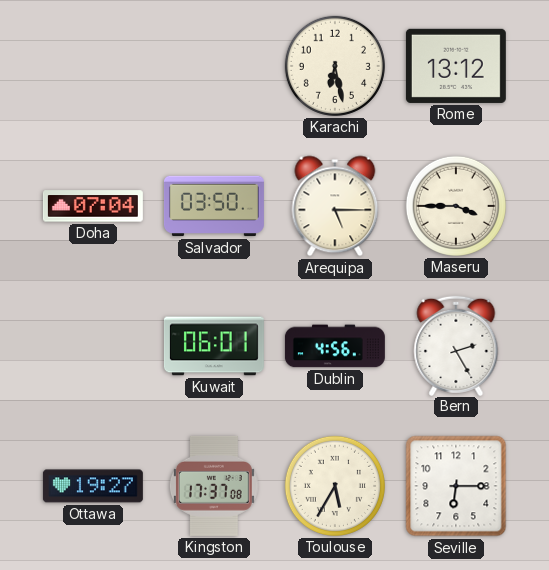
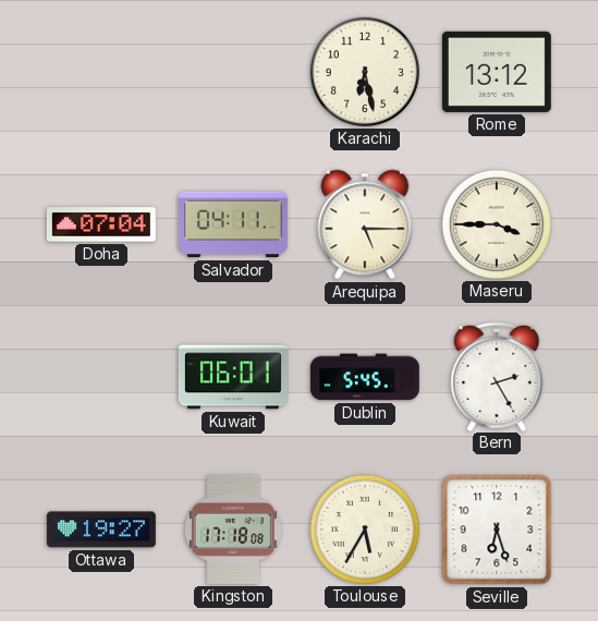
Salvador: 03:50 -> 04:11
Dublin: 4:56 -> 5:45
Kingston: 17:37 -> 17:18
Seville: 6:15 -> 6:27
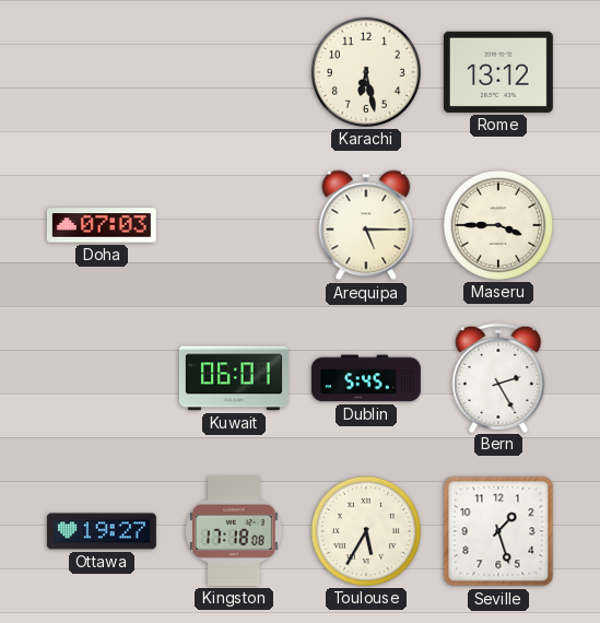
Doha: 07:04 -> 07:03
Salvador: 04:11 -> none
Seville: 6:27 -> 1:27
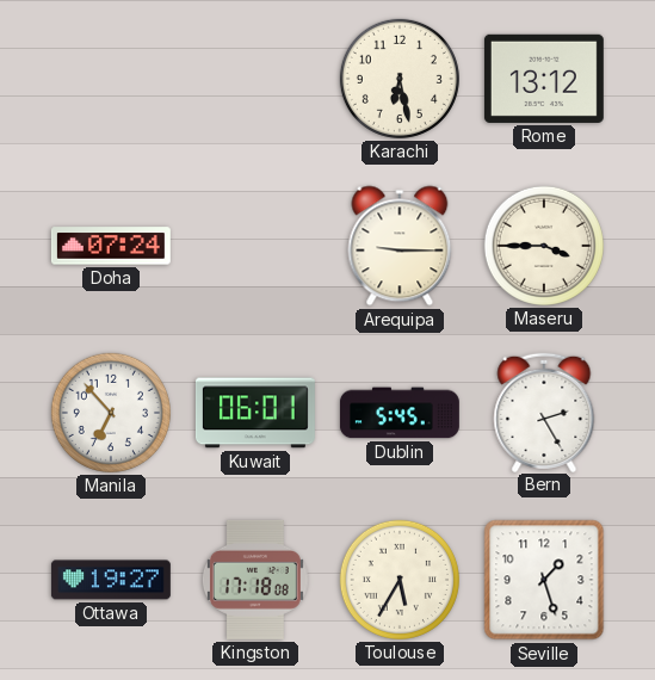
Doha: 07:03 -> 07:24
Arequipa: 5:15 -> 9:15
Manila: none -> 6:53
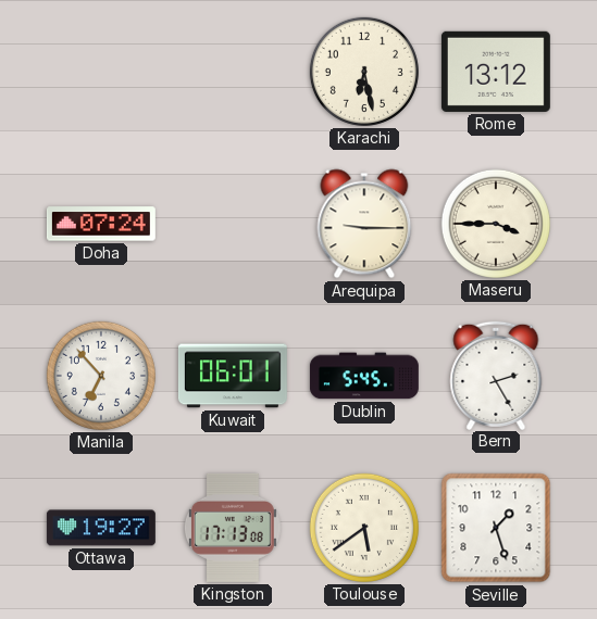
Kingston: 17:18 -> 17:13
Toulouse: 5:35 -> 5:39
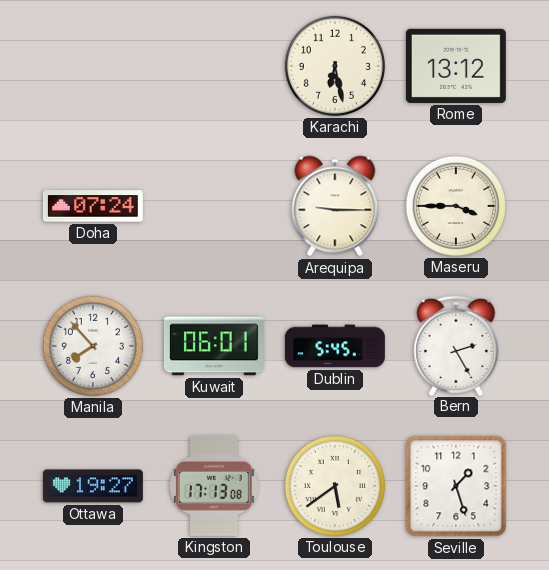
Manila: 6:53 -> 7:53
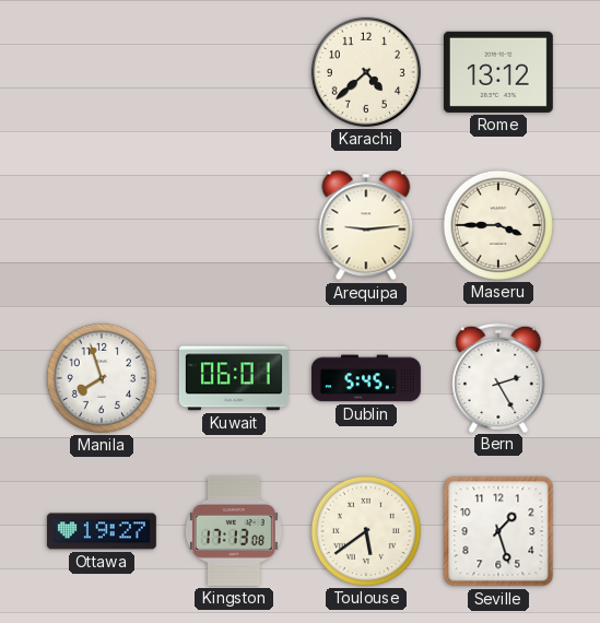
Karachi: 6:28 -> 4:38
Doha: 07:24 -> none
Arequipa: 9:15 -> 9:14
Manila: 7:53 -> 7:57
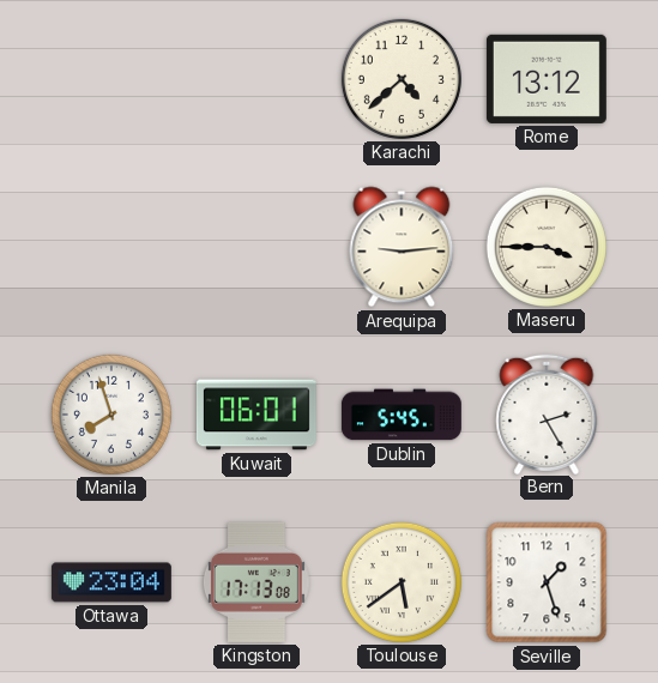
Ottawa: 19:27 -> 23:04
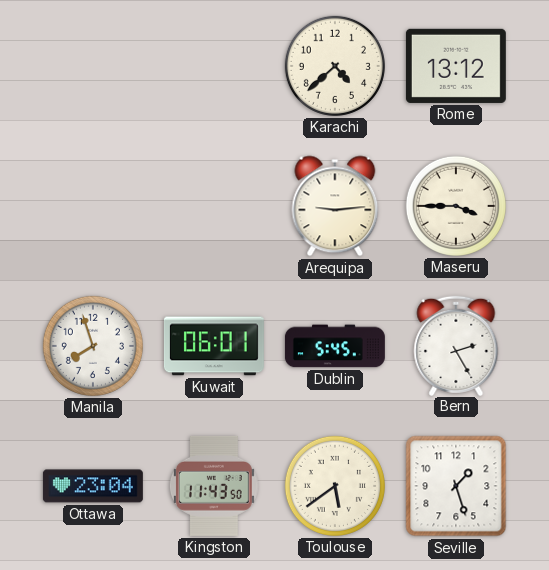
Kingston: 17:13 -> 11:43
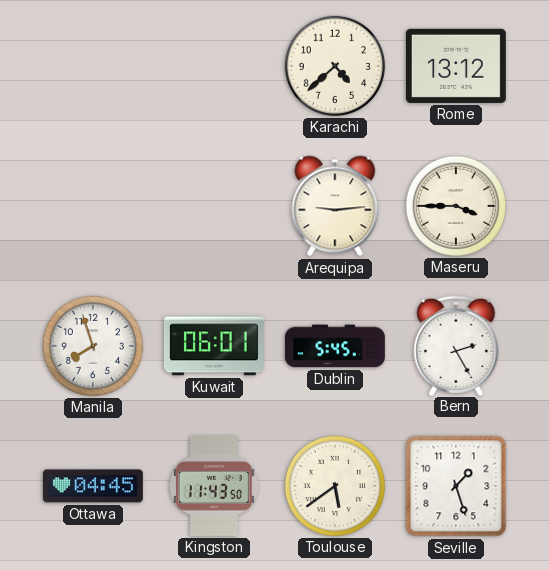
Ottawa: 23:04 -> 04:45
